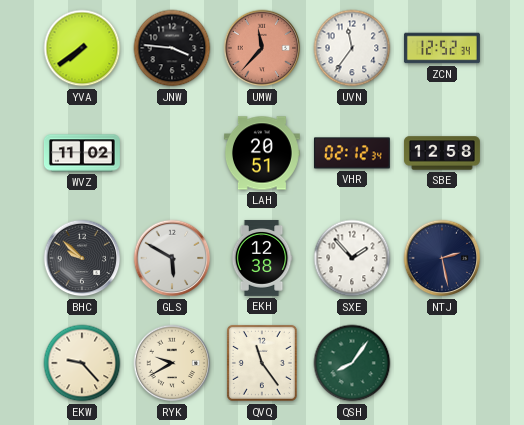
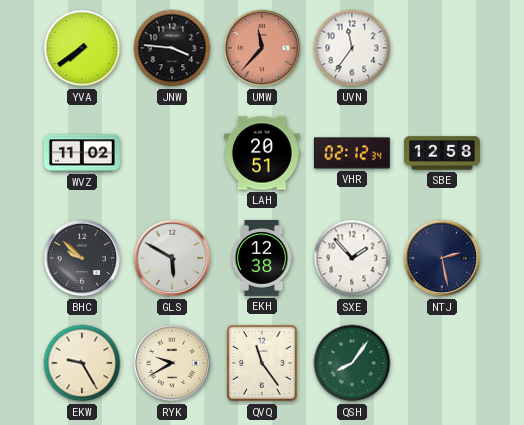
ZCN: 12:52 -> none
EKW: 9:23 -> 9:25
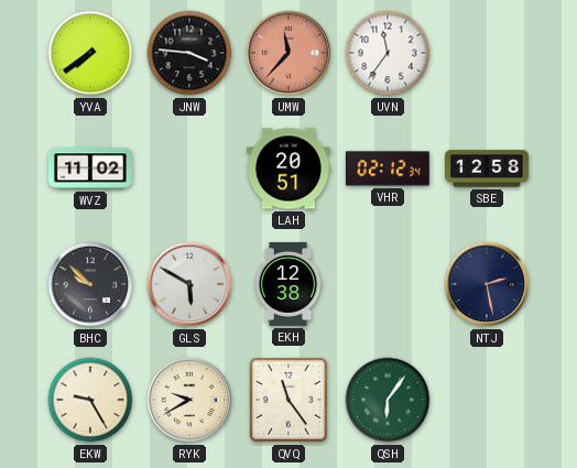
SXE: 1:53 -> none
QSH: 8:06 -> 6:06
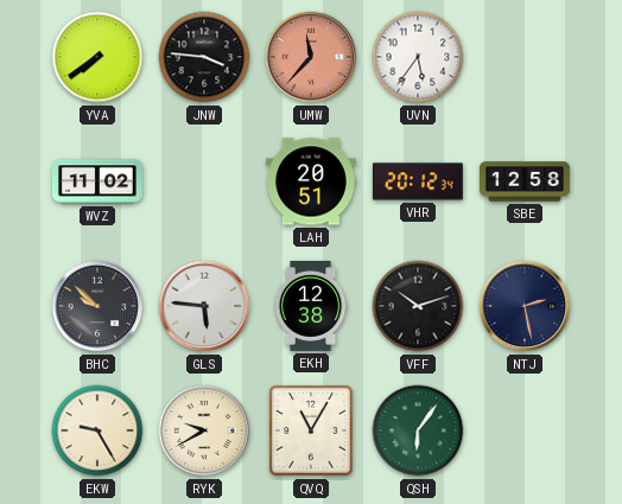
UVN: 11:36 -> 5:36
VHR: 02:12 -> 20:12
GLS: 5:50 -> 5:46
VFF: none -> 10:12
QVQ: 11:24 -> 11:05
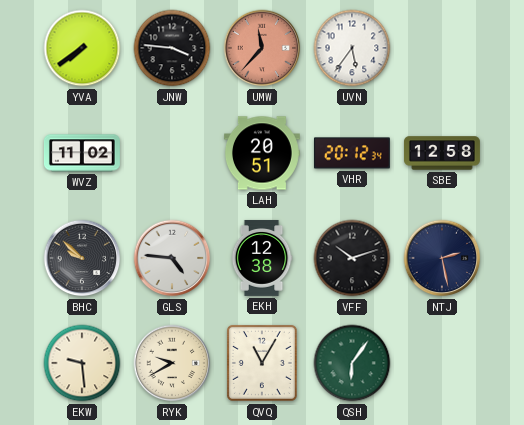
GLS: 5:46 -> 4:46
EKW: 9:25 -> 9:29
